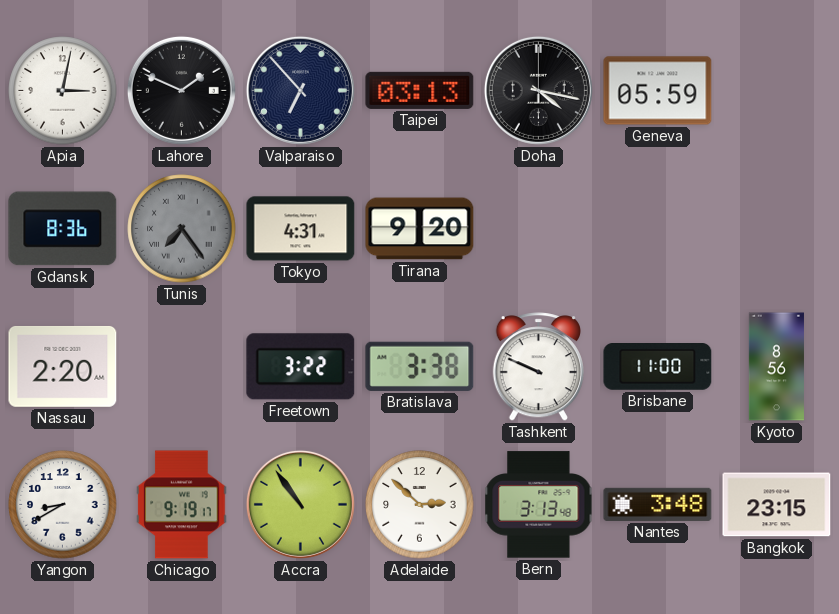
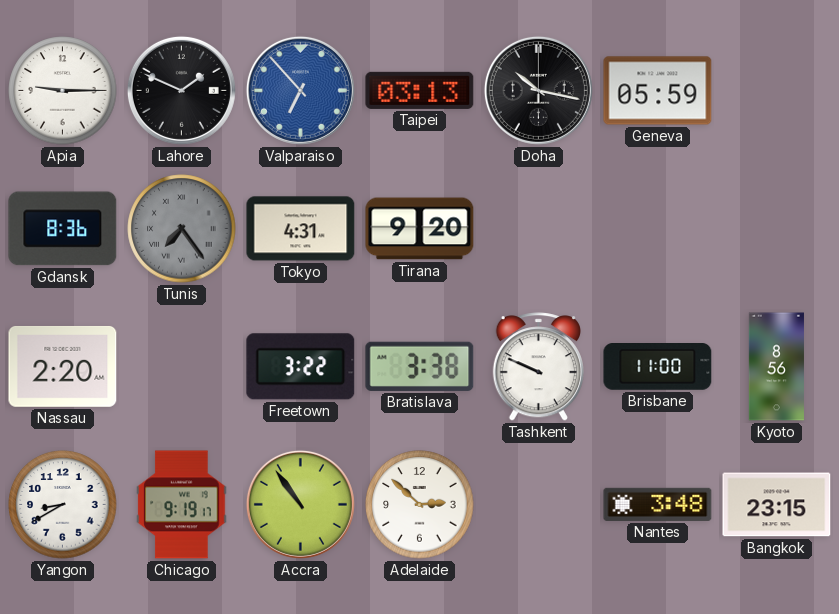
Apia: 3:02 -> 9:15
Valparaiso dial: navy -> blue
Doha: 4:17 -> 10:17
Bern: 3:13 -> none
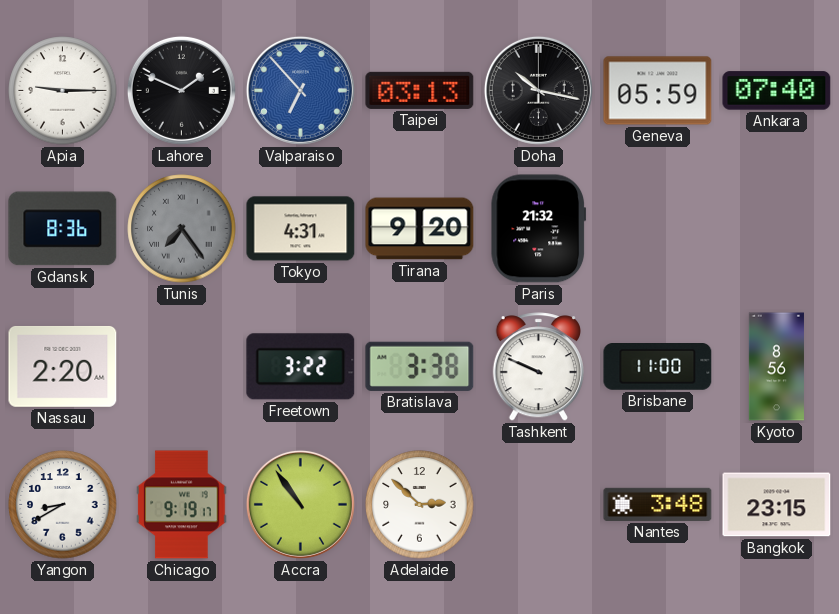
Ankara: none -> 07:40
Paris: none -> 21:32
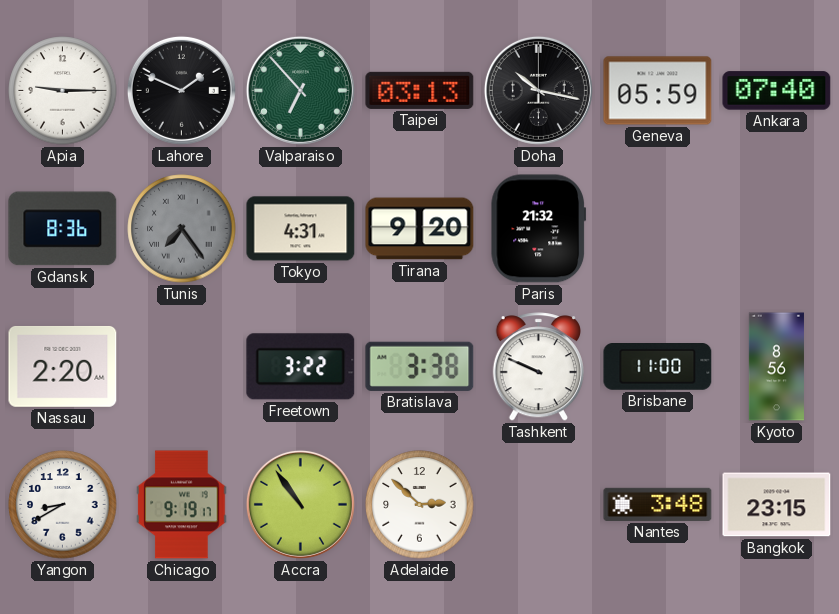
Valparaiso dial: blue -> green
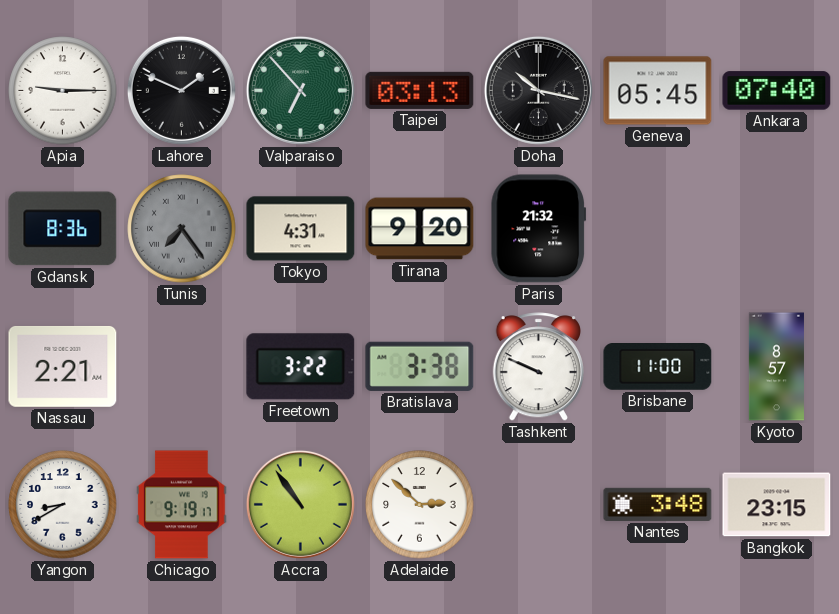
Geneva: 05:59 -> 05:45
Nassau: 2:20 -> 2:21
Kyoto: 8:56 -> 8:57
